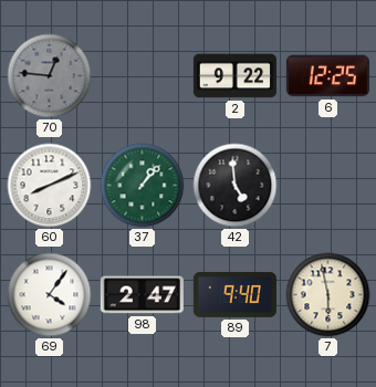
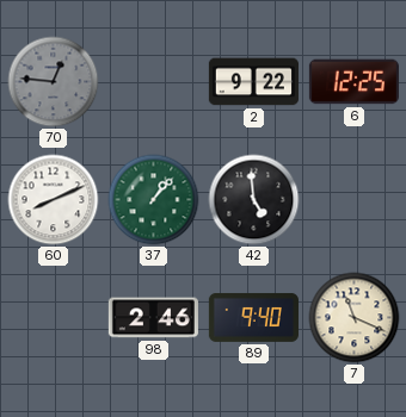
69: 4:06 -> none
98: 2:47 -> 2:46
7: 5:58 -> 11:19
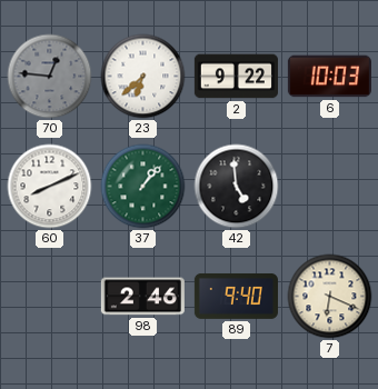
23: none -> 6:38
6: 12:25 -> 10:03
7: 11:19 -> 6:19
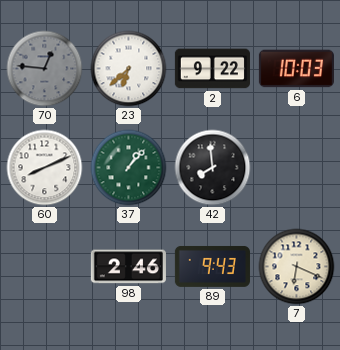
42: 4:59 -> 7:59
89: 9:40 -> 9:43
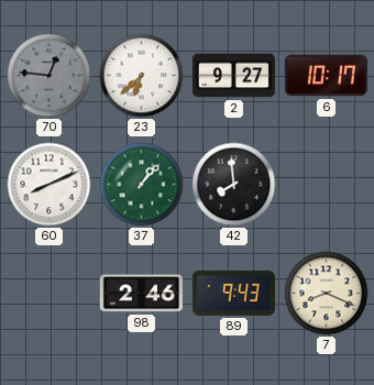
2: 9:22 -> 9:27
6: 10:03 -> 10:17
7: 6:19 -> 8:19
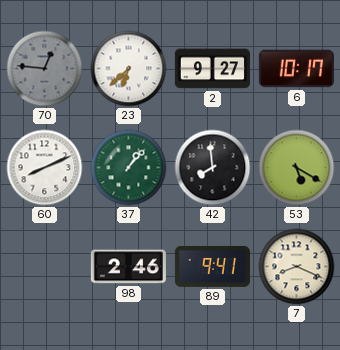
53: none -> 5:20
89: 9:43 -> 9:41
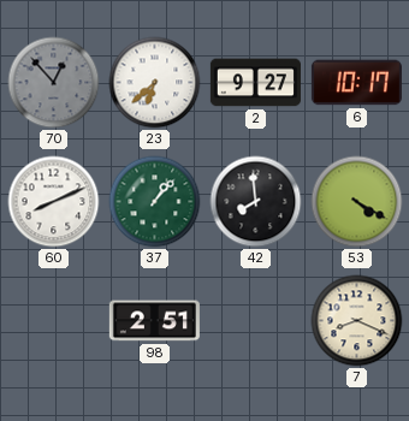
70: 12:46 -> 12:53
53: 5:20 -> 4:20
98: 2:46 -> 2:51
89: 9:41 -> none
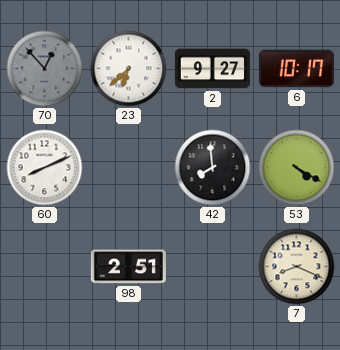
37: 1:07 -> none
